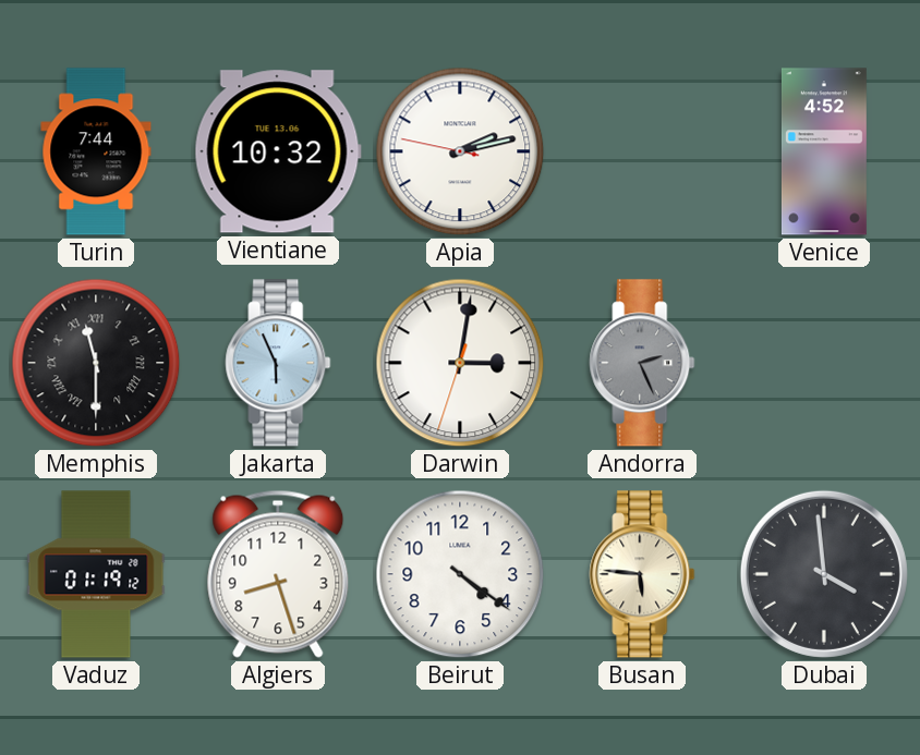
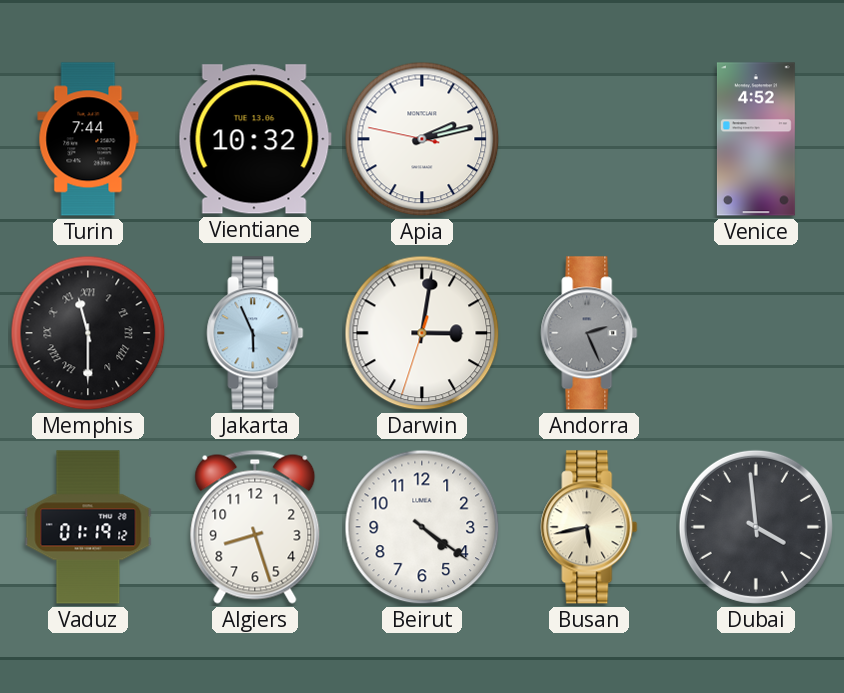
Busan: 5:46 -> 5:43
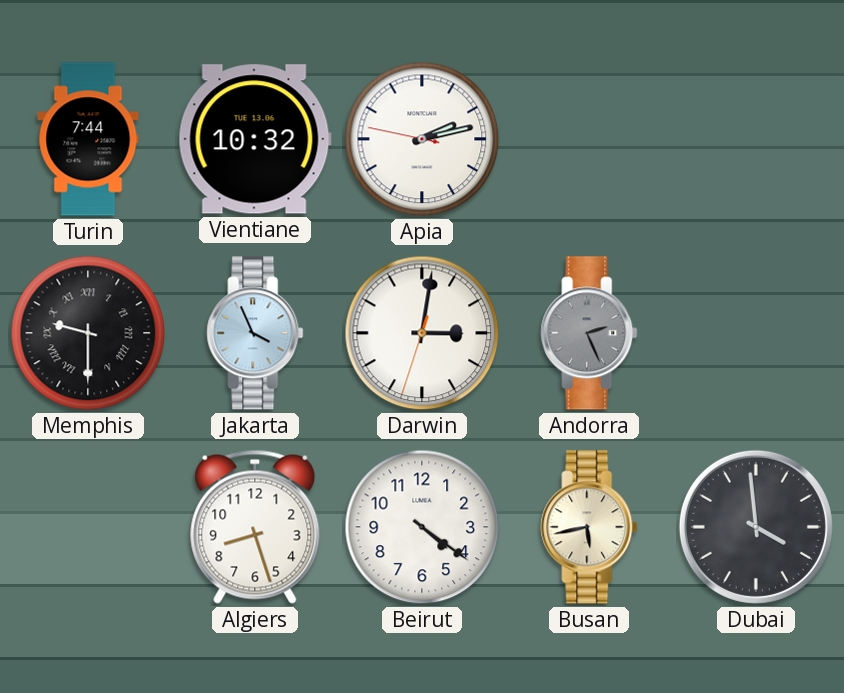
Venice: 4:52 -> none
Memphis: 11:30 -> 9:30
Jakarta: 5:56 -> 3:56
Vaduz: 01:19 -> none
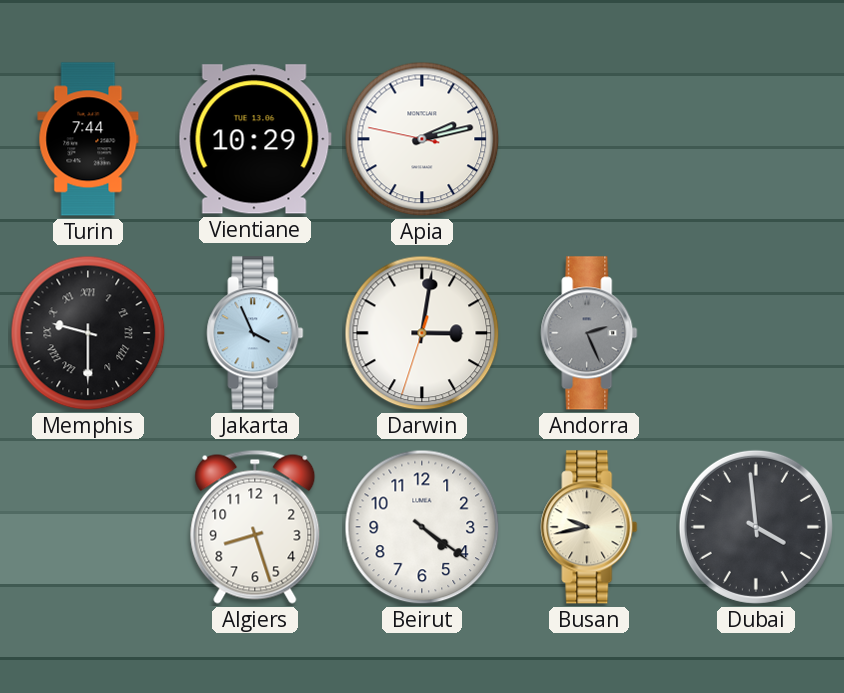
Vientiane: 10:32 -> 10:29
Busan: 5:43 -> 9:43
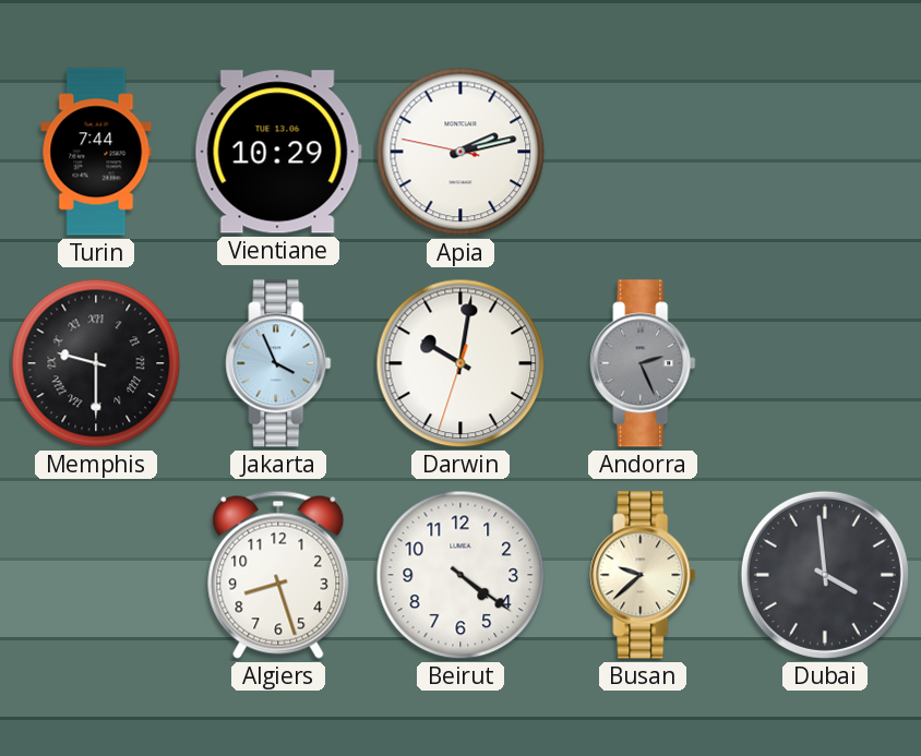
Darwin: 3:01 -> 10:01
Busan: 9:43 -> 9:38
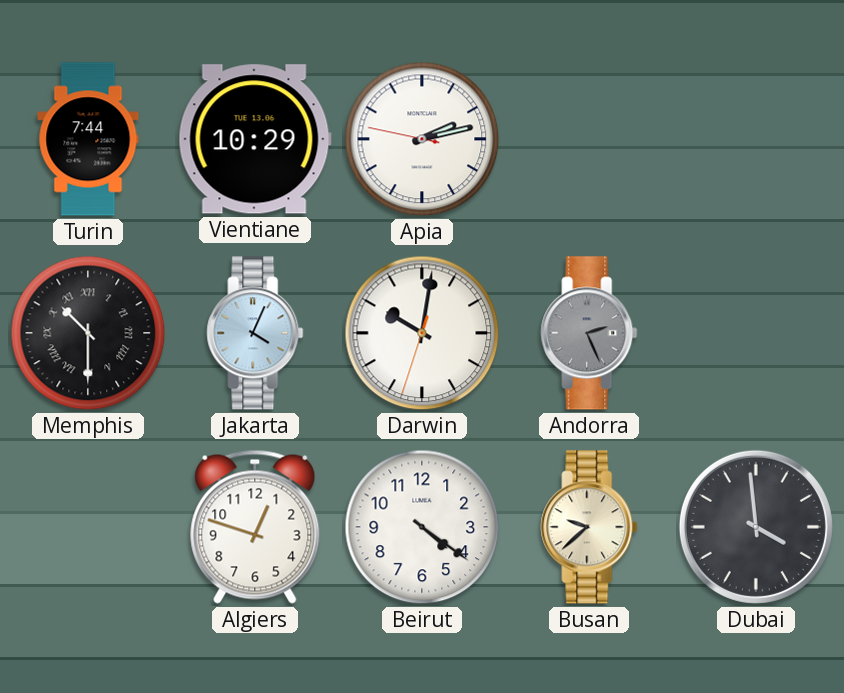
Memphis: 9:30 -> 10:30
Jakarta: 3:56 -> 4:04
Algiers: 8:27 -> 12:48
